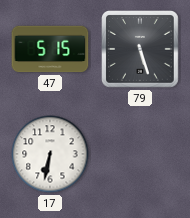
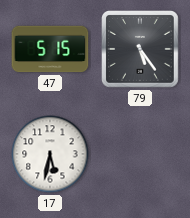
79: 5:27 -> 5:24
17: 6:32 -> 5:32
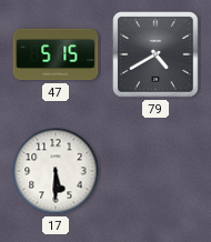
79: 5:24 -> 4:40
17: 5:32 -> 5:30
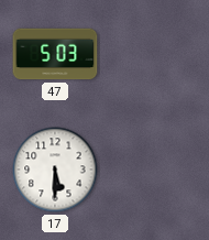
47: 5:15 -> 5:03
79: 4:40 -> none
